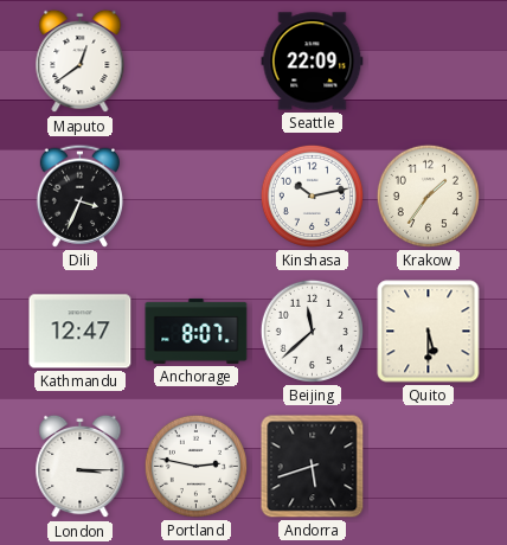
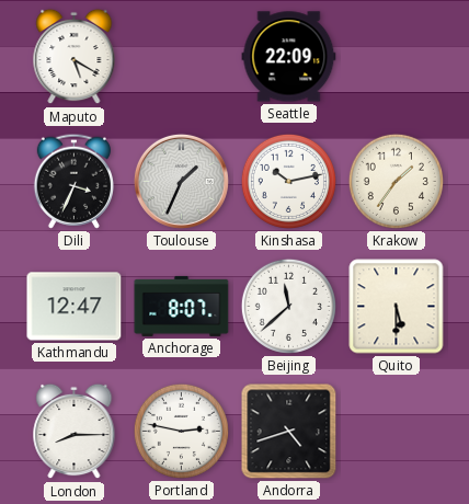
Maputo: 12:39 -> 5:20
Toulouse: none -> 1:34
London: 3:15 -> 8:15
Andorra: 5:42 -> 4:42
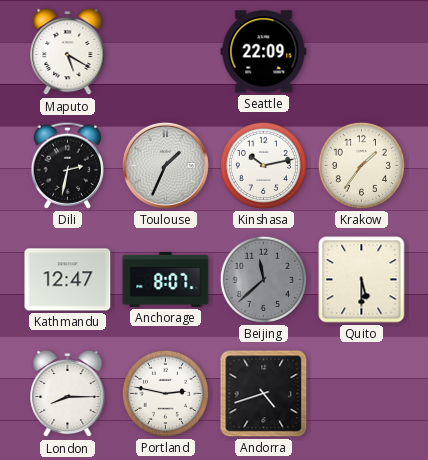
Dili: 3:34 -> 2:32
Beijing dial: white -> grey
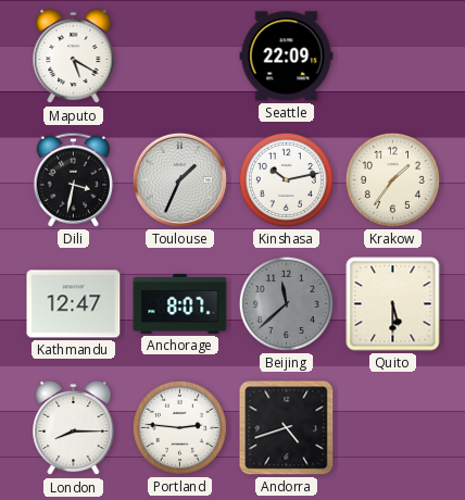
Dili: 2:32 -> 3:32
Portland: 2:47 -> 2:46
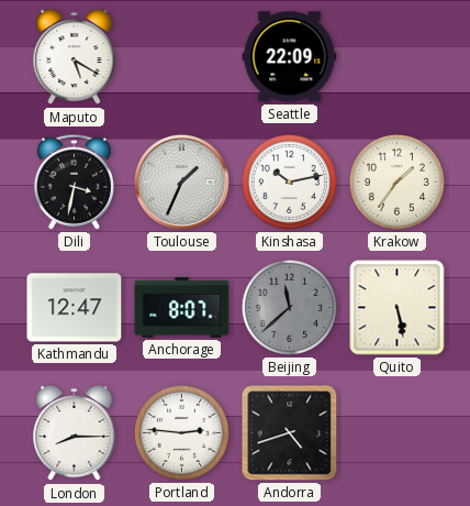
Quito: 5:30 -> 5:28
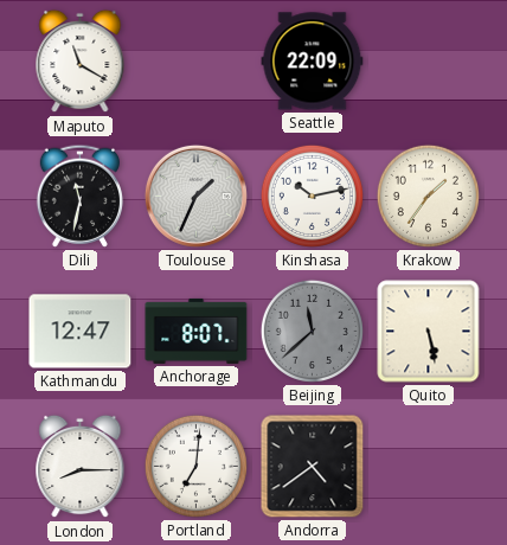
Maputo: 5:20 -> 11:20
Dili: 3:32 -> 11:32
Portland: 2:46 -> 7:01
Andorra: 4:42 -> 4:39
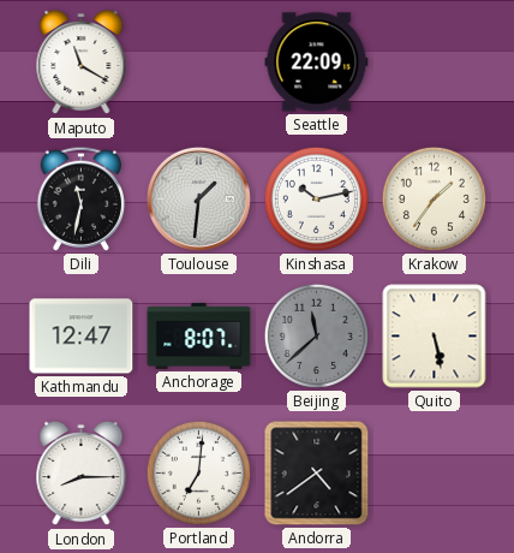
Toulouse: 1:34 -> 1:31
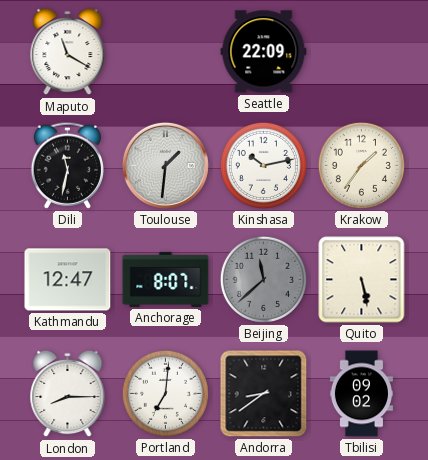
Andorra: 4:39 -> 8:39
Tbilisi: none -> 09:02
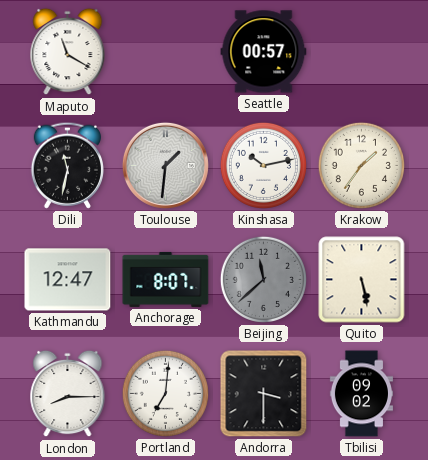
Seattle: 22:09 -> 00:57
Andorra: 8:39 -> 3:30
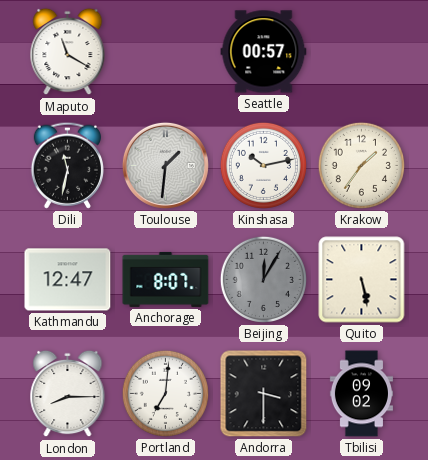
Beijing: 11:38 -> 12:05
